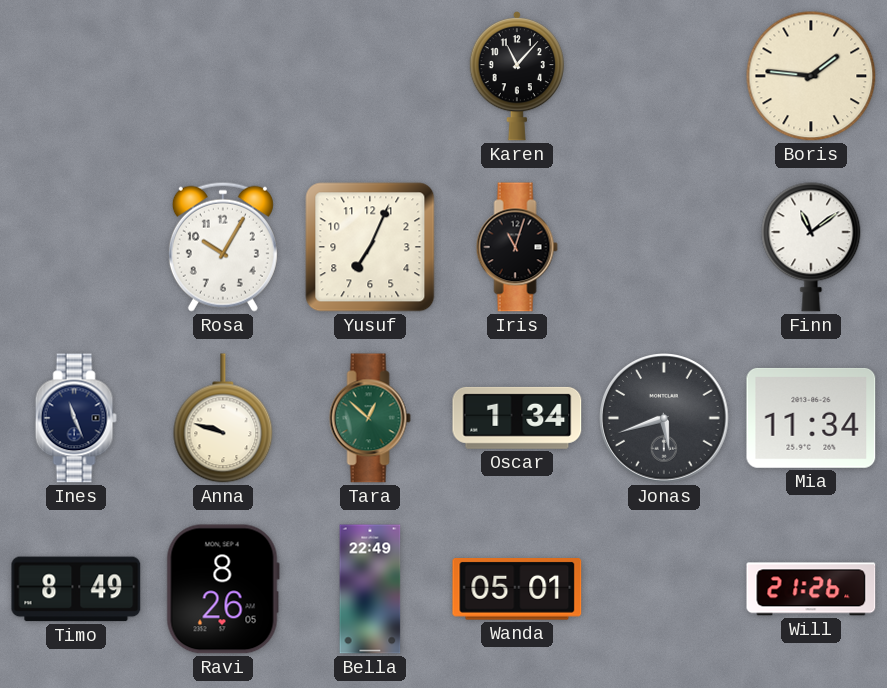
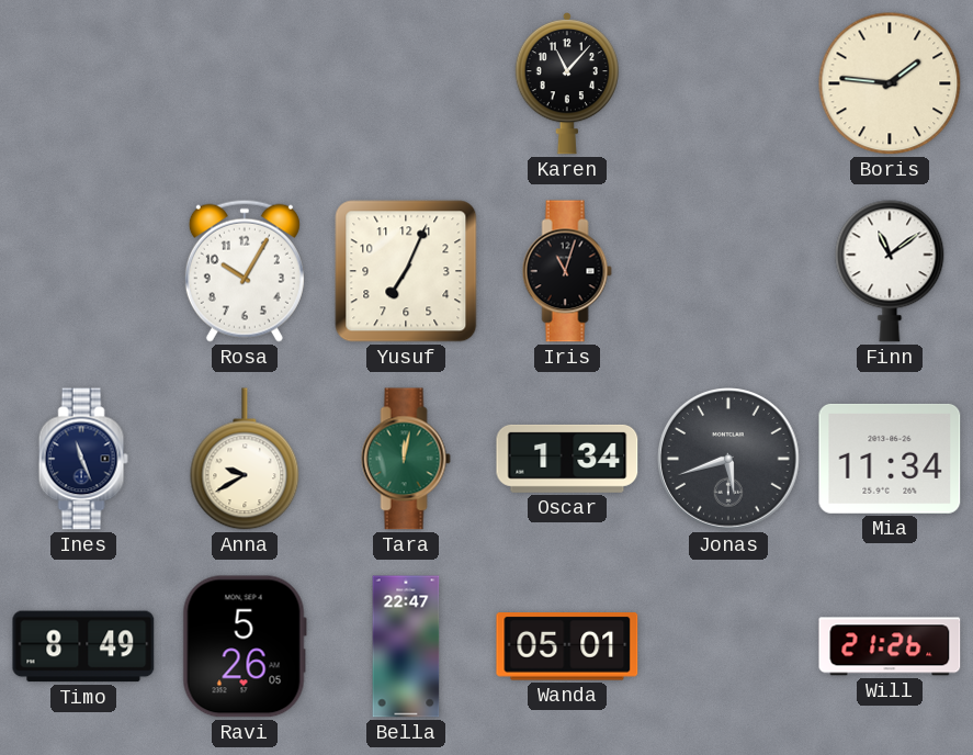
Anna: 9:48 -> 9:40
Tara: 12:52 -> 12:02
Ravi: 8:26 -> 5:26
Bella: 22:49 -> 22:47
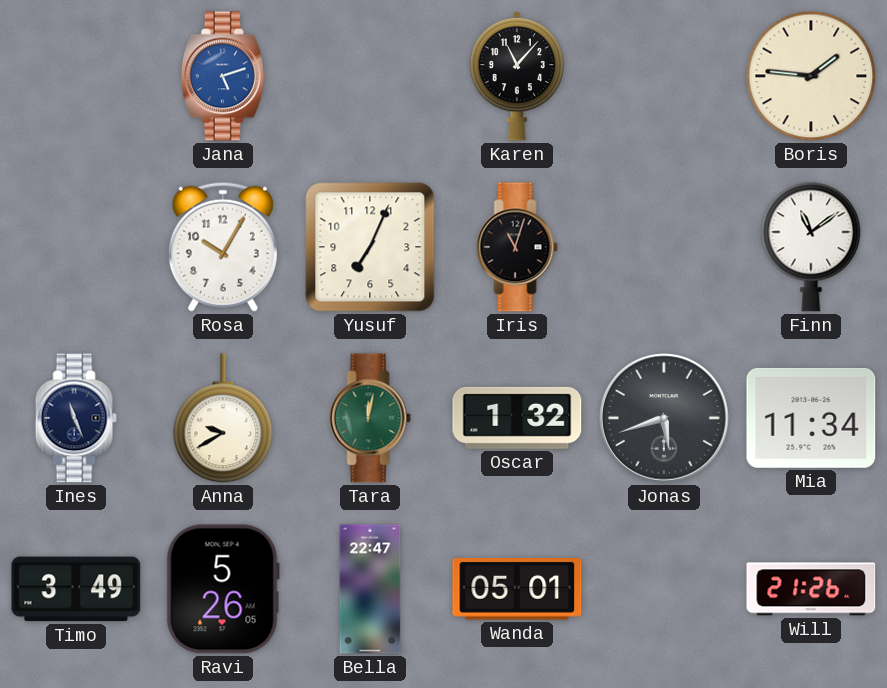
Jana: none -> 5:12
Oscar: 1:34 -> 1:32
Timo: 8:49 -> 3:49
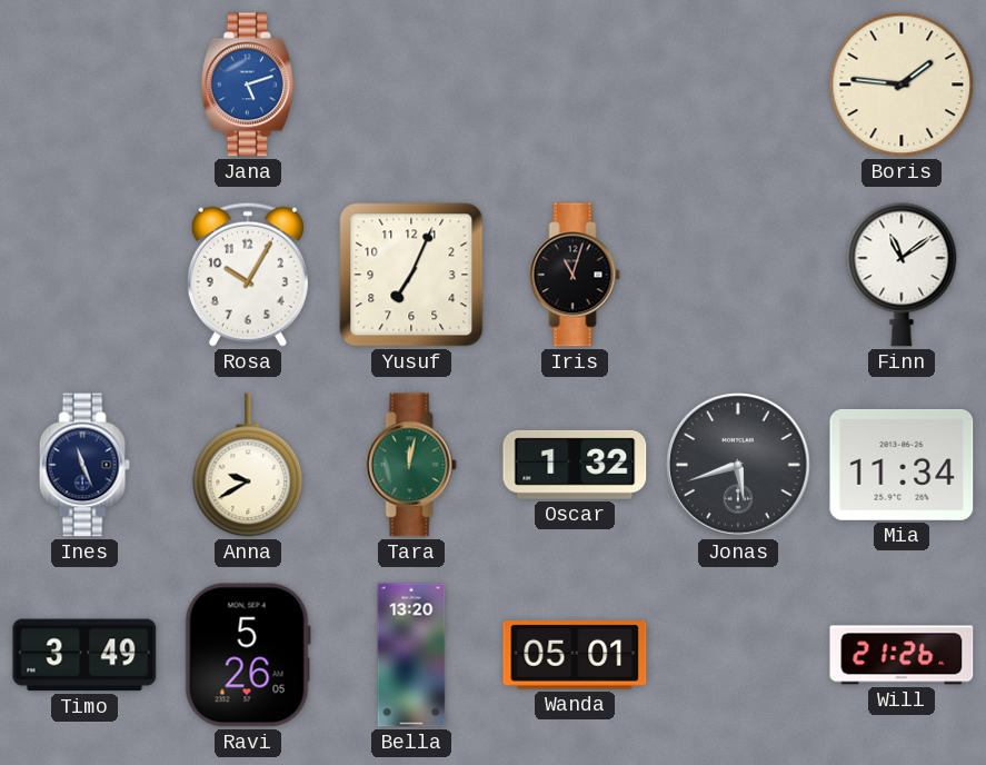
Karen: 11:07 -> none
Bella: 22:47 -> 13:20
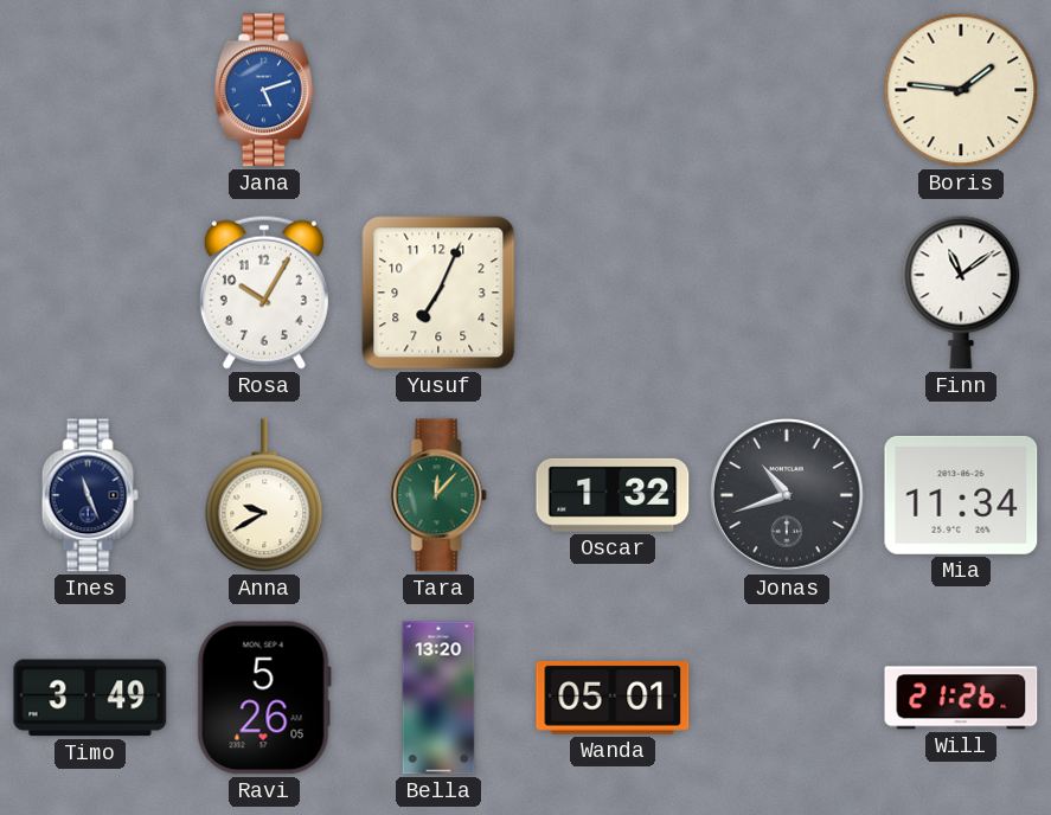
Iris: 11:03 -> none
Tara: 12:02 -> 12:07
Jonas: 5:42 -> 10:42
